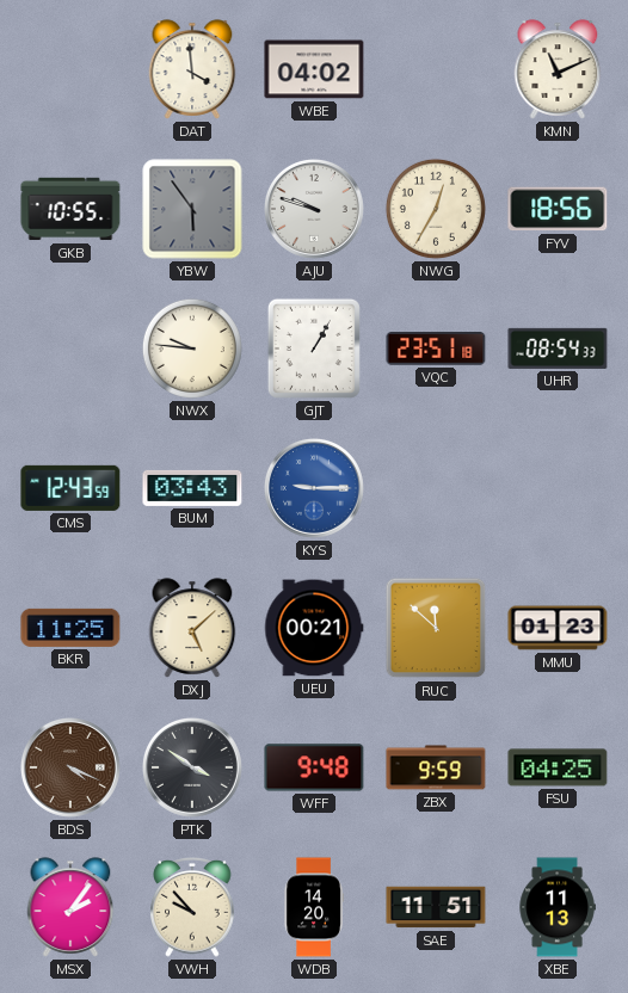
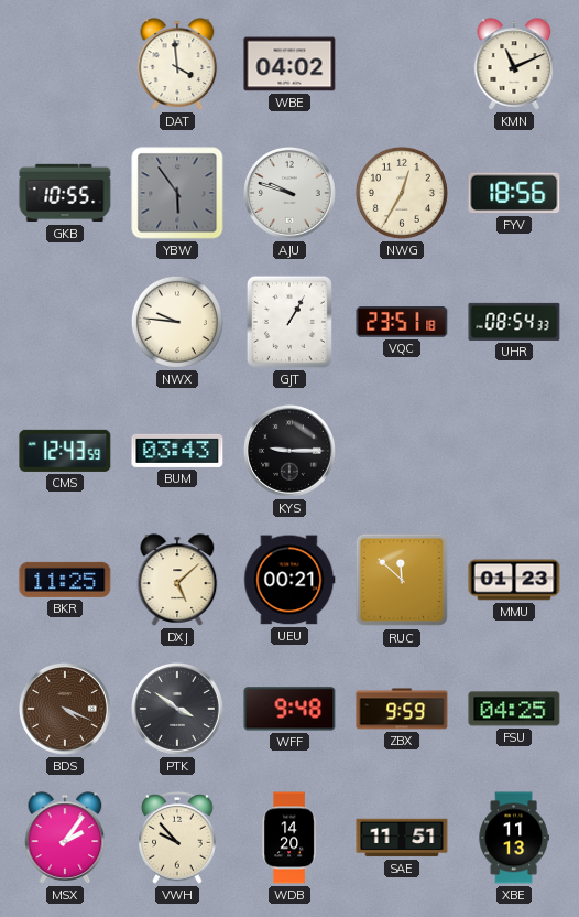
KYS dial: blue -> black
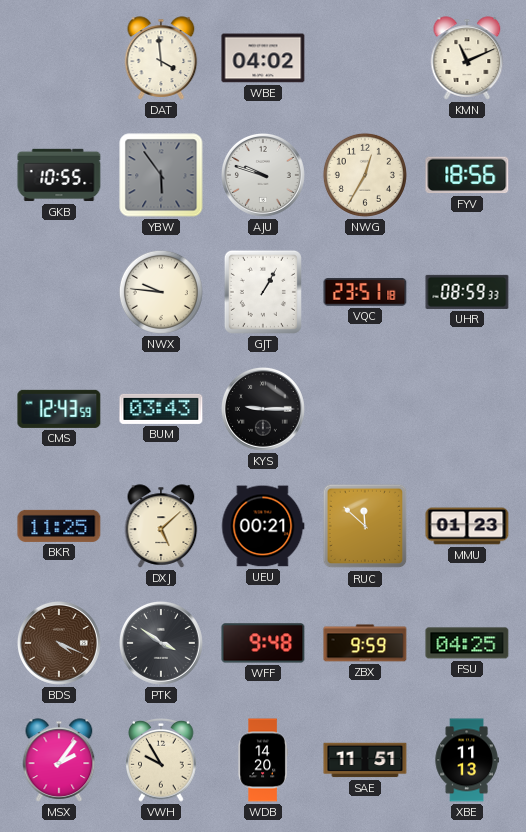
UHR: 08:54 -> 08:59
VWH: 9:53 -> 9:55
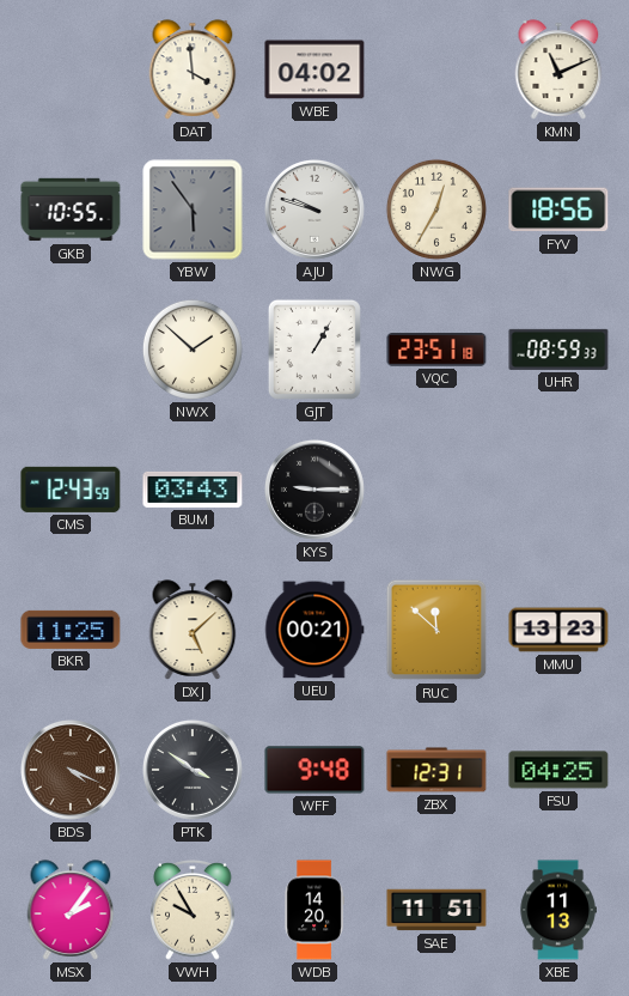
NWX: 9:46 -> 1:52
MMU: 01:23 -> 13:23
ZBX: 9:59 -> 12:31
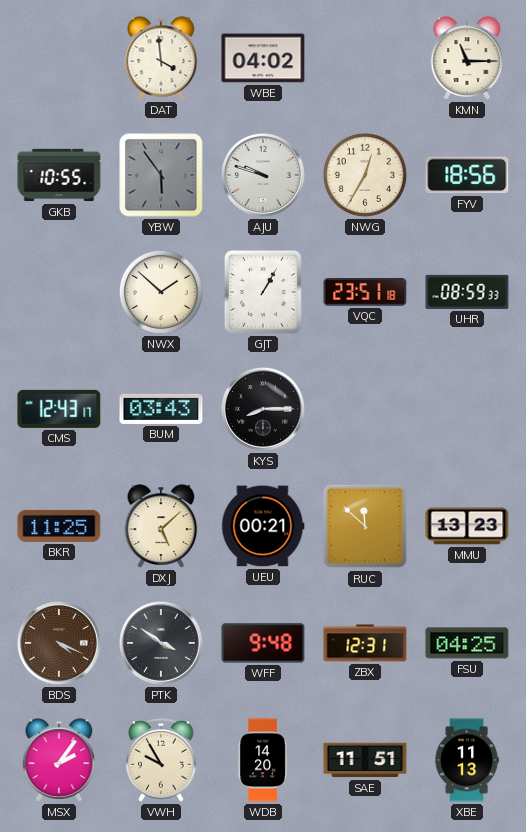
KMN: 11:11 -> 11:15
CMS: 12:43:59 -> 12:43:17
KYS: 9:15 -> 8:15
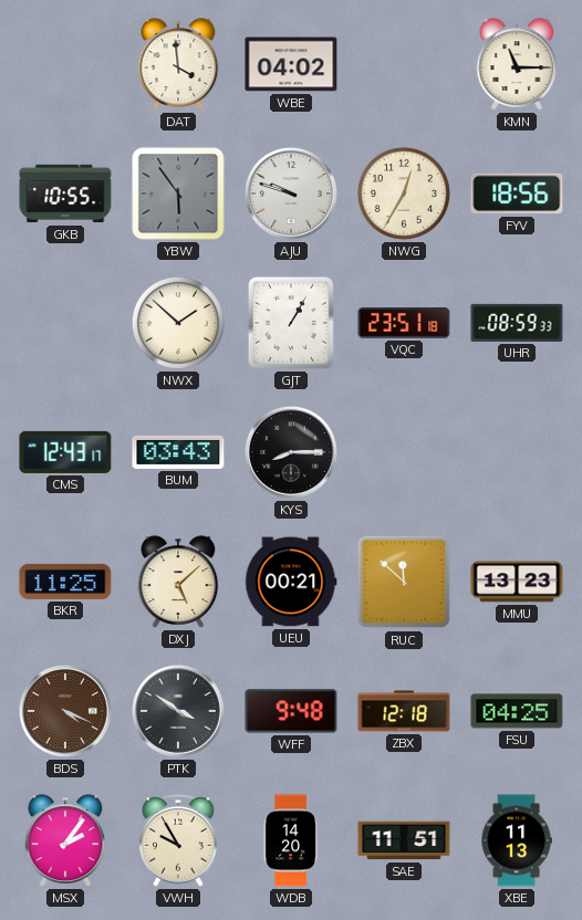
ZBX: 12:31 -> 12:18
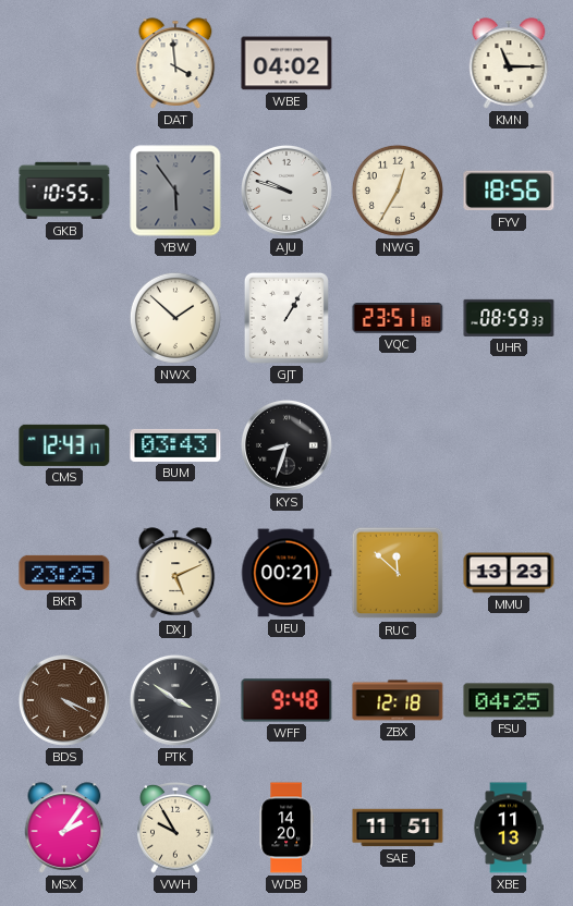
KYS: 8:15 -> 8:33
BKR: 11:25 -> 23:25
DXJ: 5:08 -> 5:11
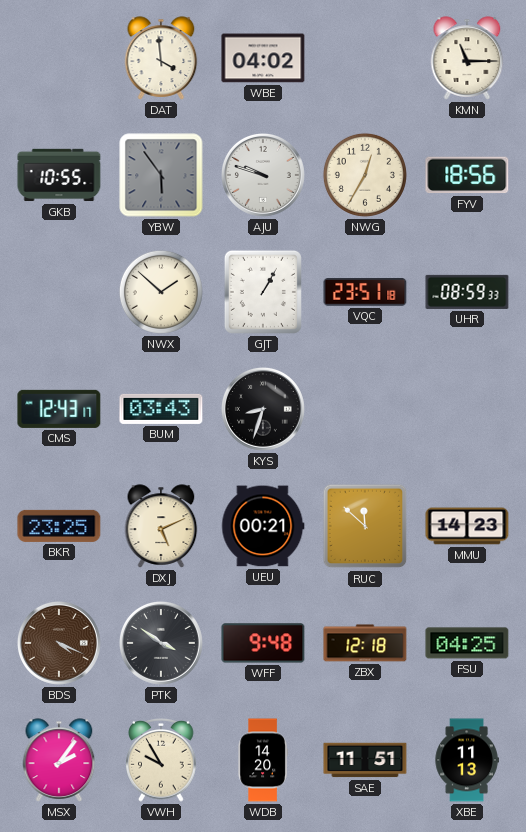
MMU: 13:23 -> 14:23
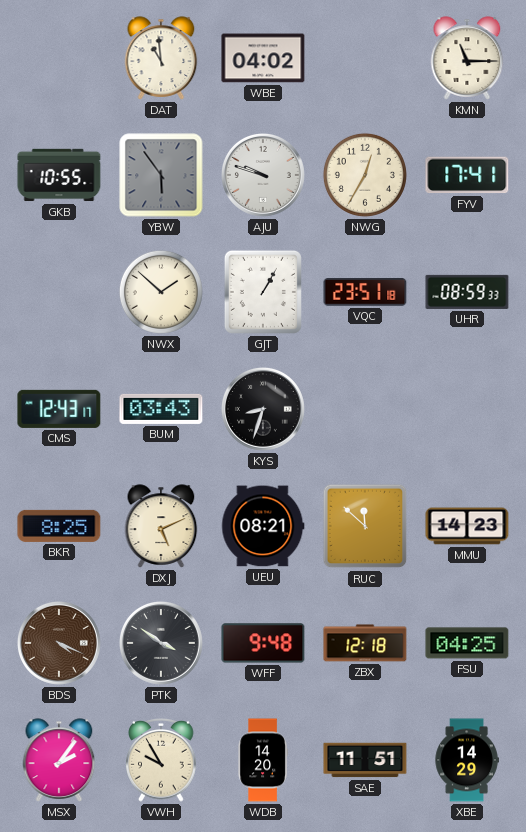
DAT: 3:59 -> 10:59
FYV: 18:56 -> 17:41
BKR: 23:25 -> 8:25
UEU: 00:21 -> 08:21
XBE: 11:13 -> 14:29
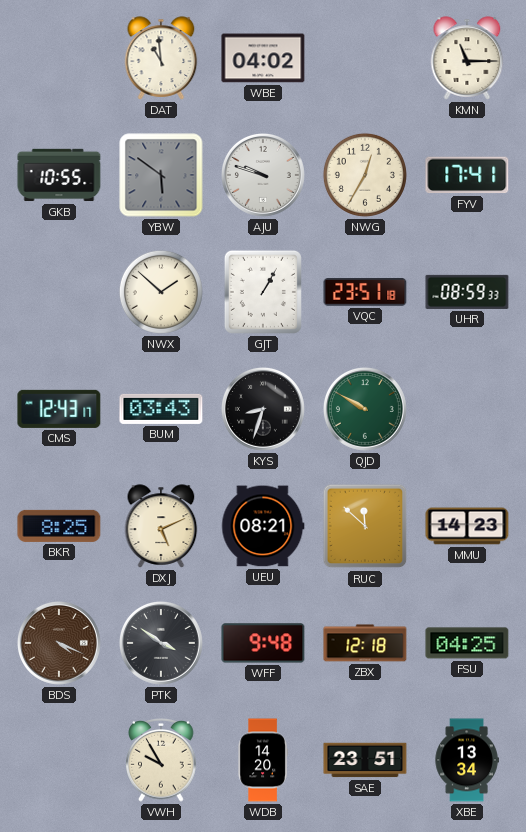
YBW: 5:54 -> 5:51
QJD: none -> 9:50
MSX: 2:06 -> none
SAE: 11:51 -> 23:51
XBE: 14:29 -> 13:34
